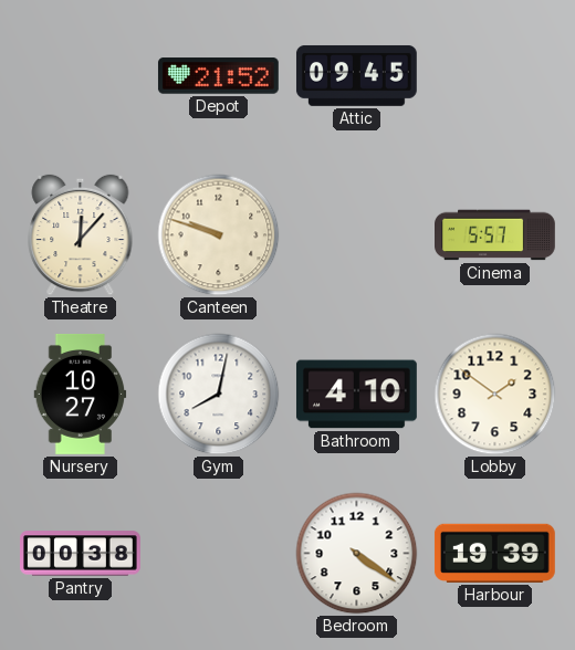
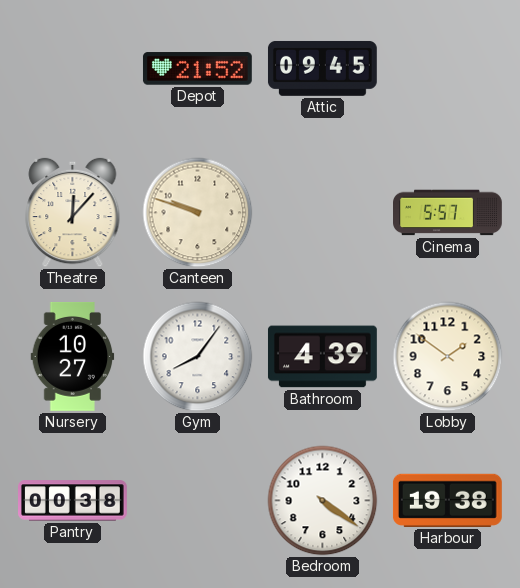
Gym: 8:02 -> 8:06
Bathroom: 4:10 -> 4:39
Harbour: 19:39 -> 19:38
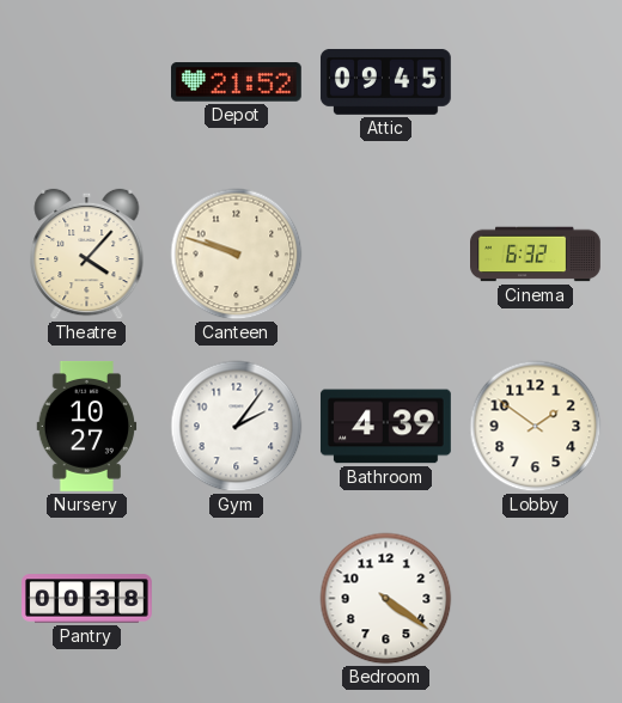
Theatre: 12:07 -> 4:07
Cinema: 5:57 -> 6:32
Gym: 8:06 -> 2:06
Harbour: 19:38 -> none
